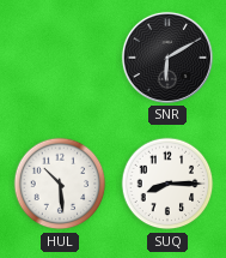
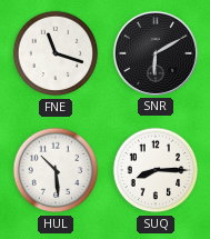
FNE: none -> 11:18
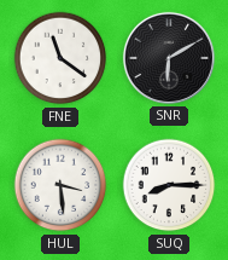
FNE: 11:18 -> 11:21
HUL: 10:29 -> 3:29
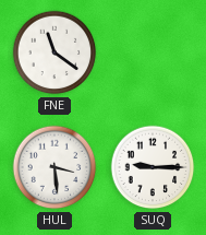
SNR: 6:10 -> none
SUQ: 8:15 -> 9:15
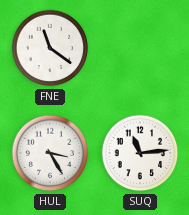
HUL: 3:29 -> 3:25
SUQ: 9:15 -> 11:14
